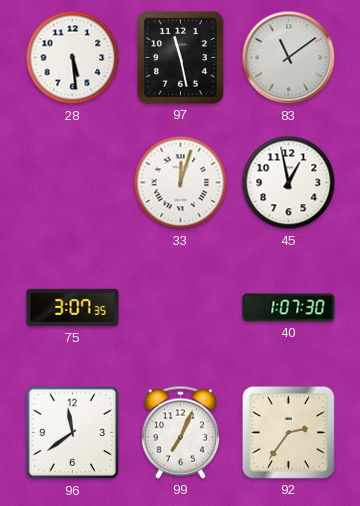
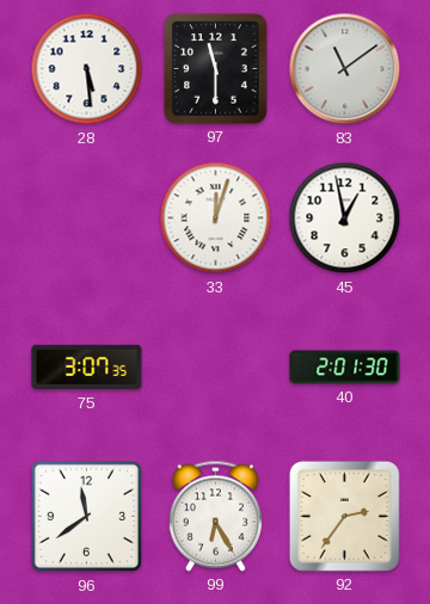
97: 11:28 -> 11:30
40: 1:07 -> 2:01
99: 7:04 -> 6:25
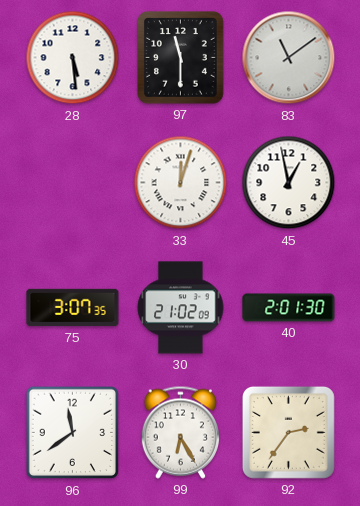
30: none -> 21:02
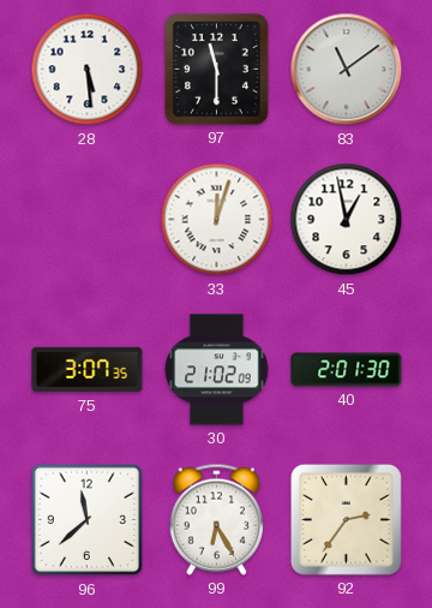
96: 11:39 -> 11:38
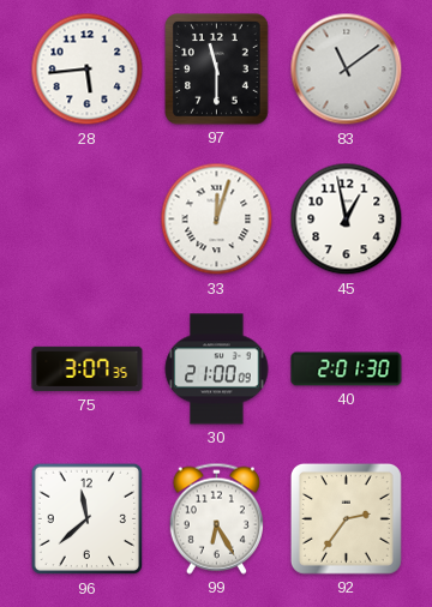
28: 5:29 -> 5:44
30: 21:02 -> 21:00
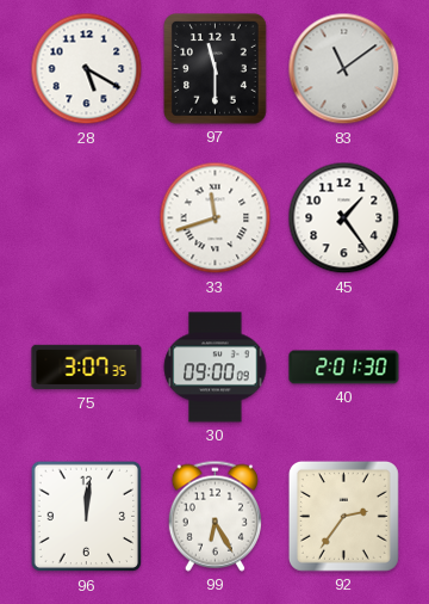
28: 5:44 -> 5:20
33: 12:03 -> 11:42
45: 12:58 -> 1:24
30: 21:00 -> 09:00
96: 11:38 -> 12:01
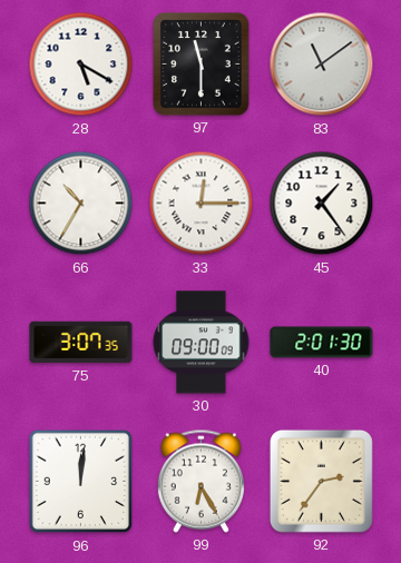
66: none -> 10:35
33: 11:42 -> 12:15
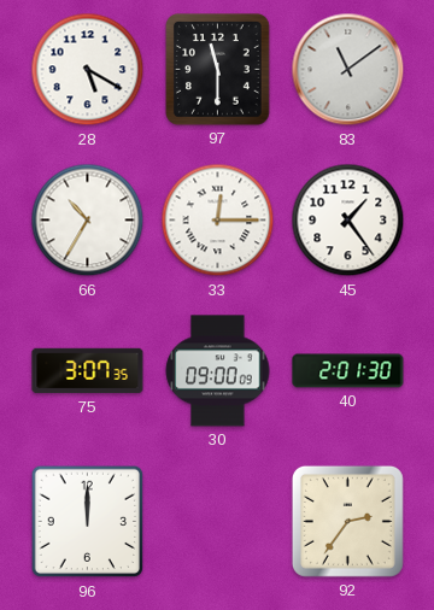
96: 12:01 -> 12:00
99: 6:25 -> none
